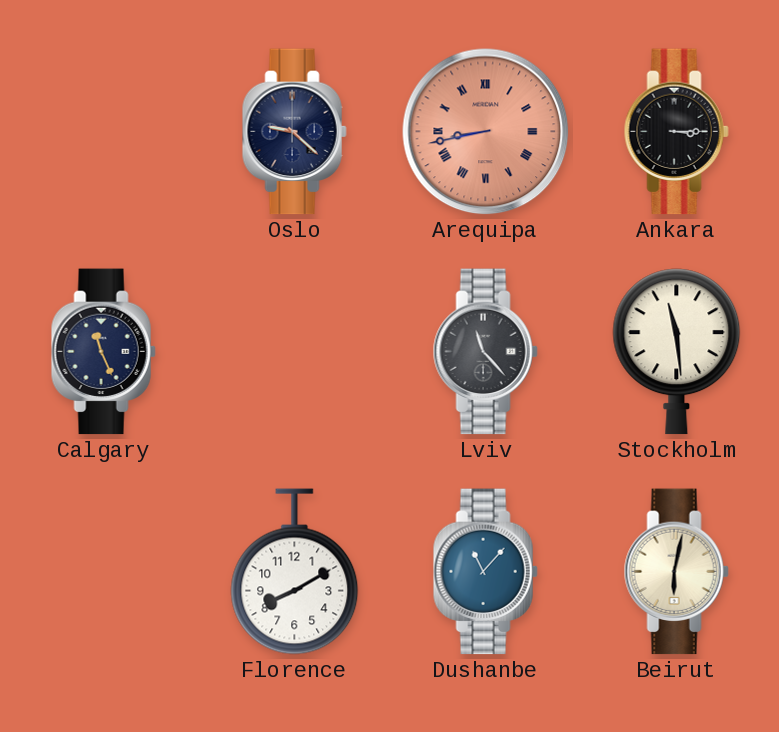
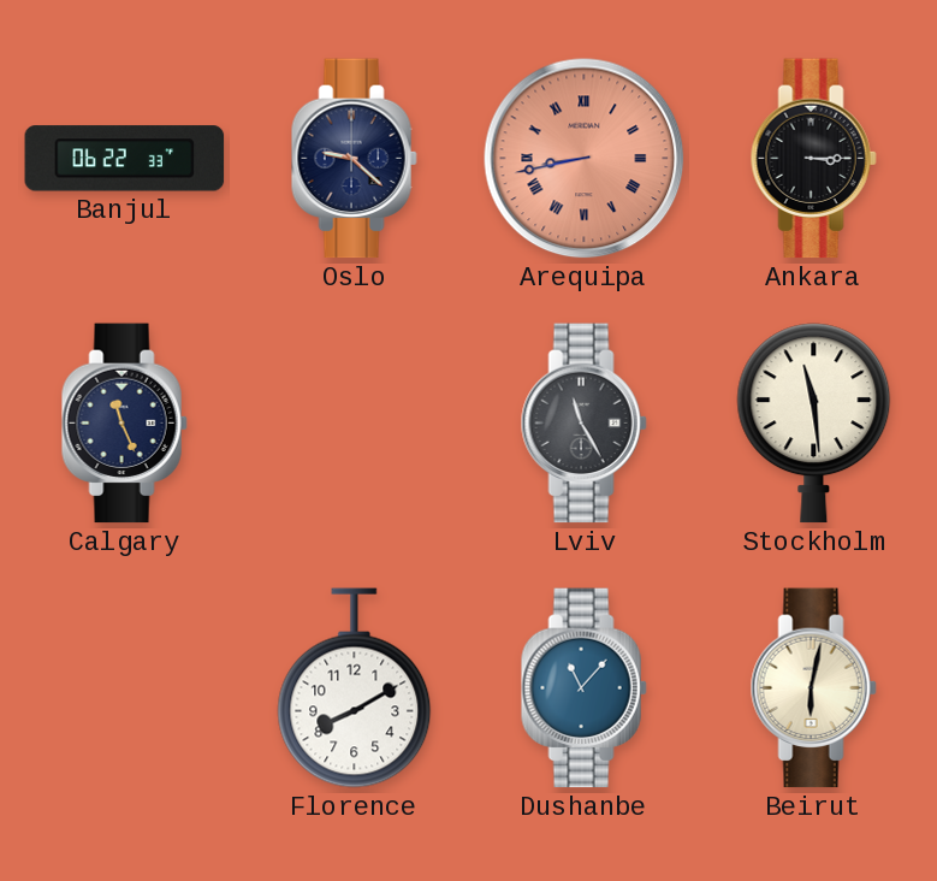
Banjul: none -> 06:22
Lviv: 11:23 -> 11:25
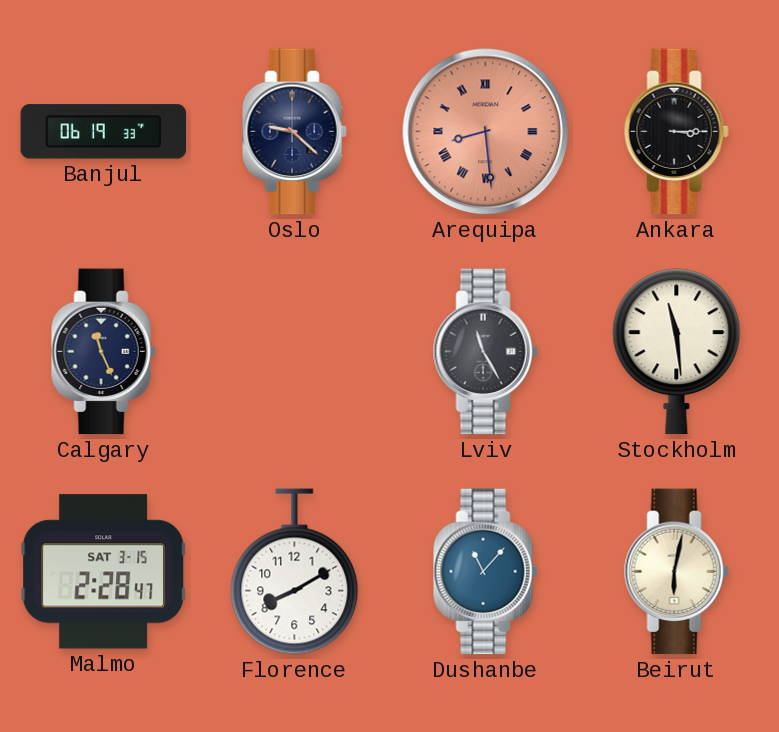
Banjul: 06:22 -> 06:19
Arequipa: 8:43 -> 8:29
Malmo: none -> 2:28
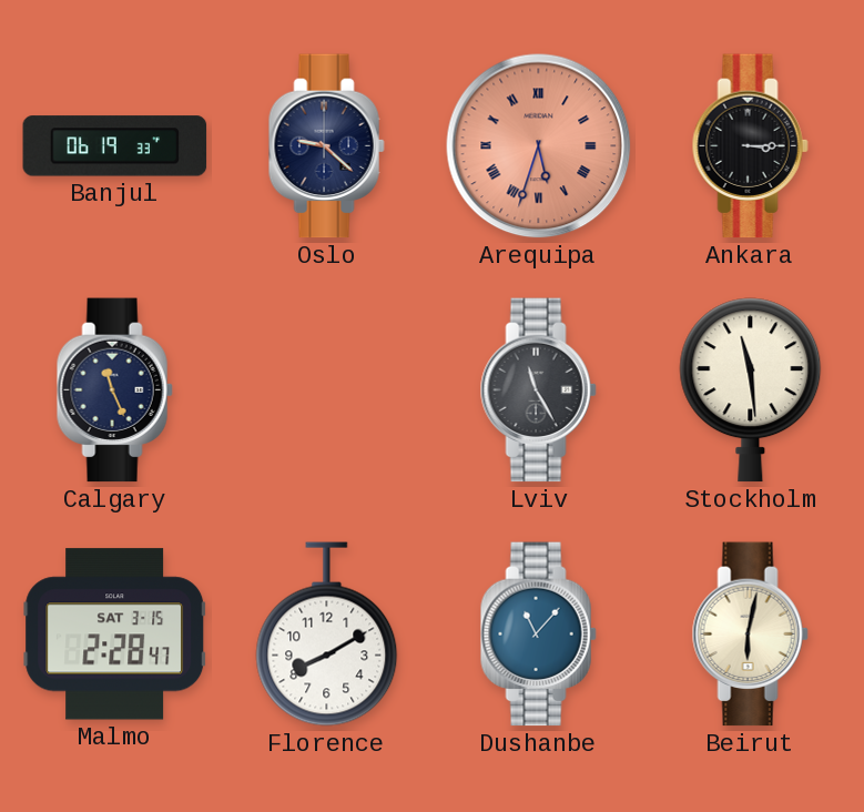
Arequipa: 8:29 -> 5:33
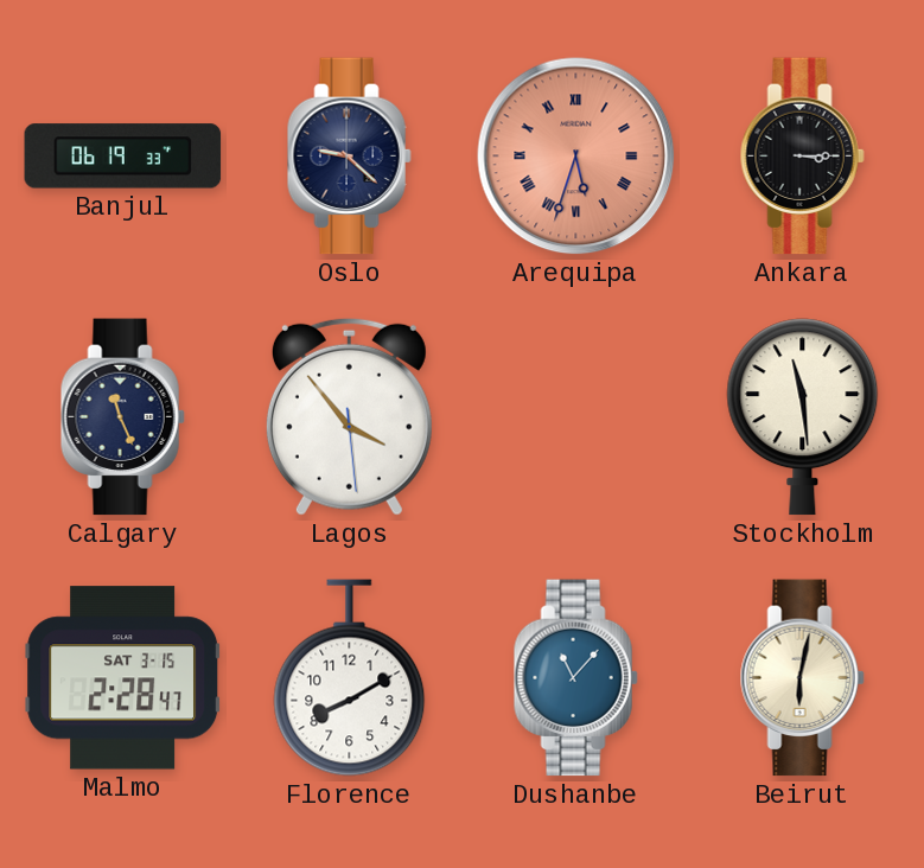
Lagos: none -> 3:53
Lviv: 11:25 -> none
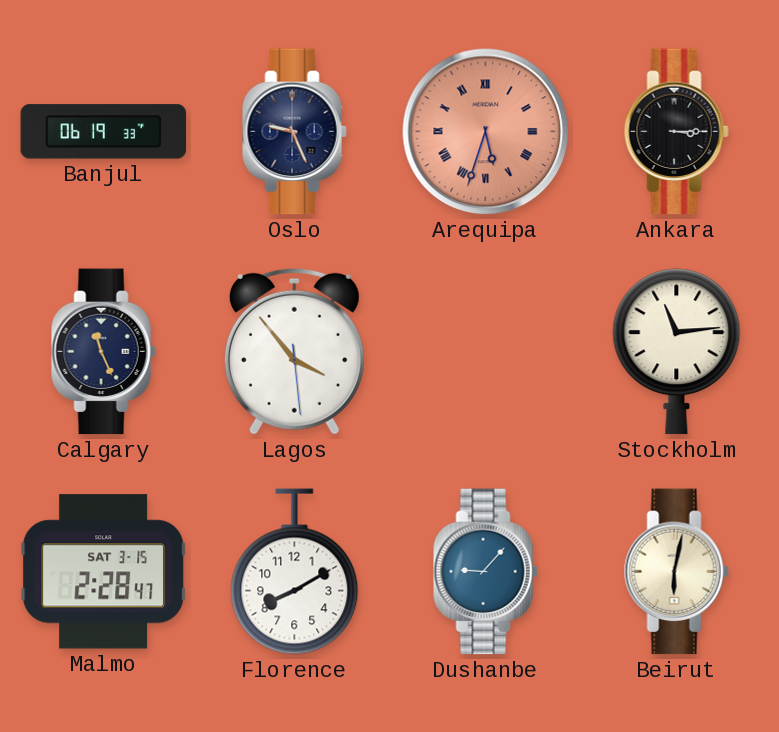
Oslo: 9:22 -> 9:26
Stockholm: 11:29 -> 11:14
Dushanbe: 11:07 -> 9:07
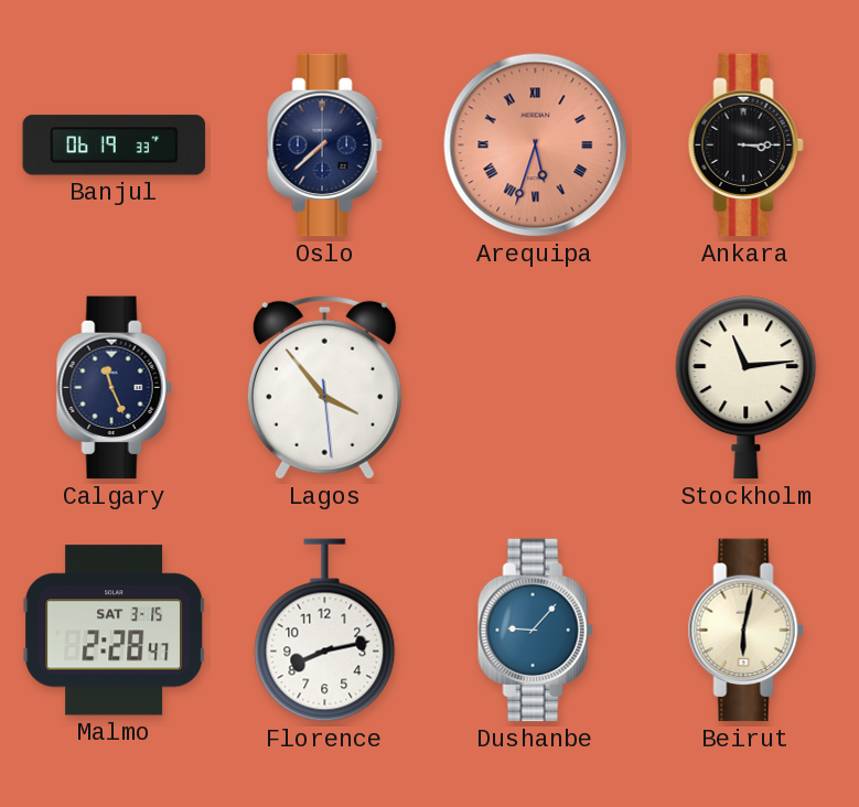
Oslo: 9:26 -> 7:38
Florence: 8:10 -> 8:13
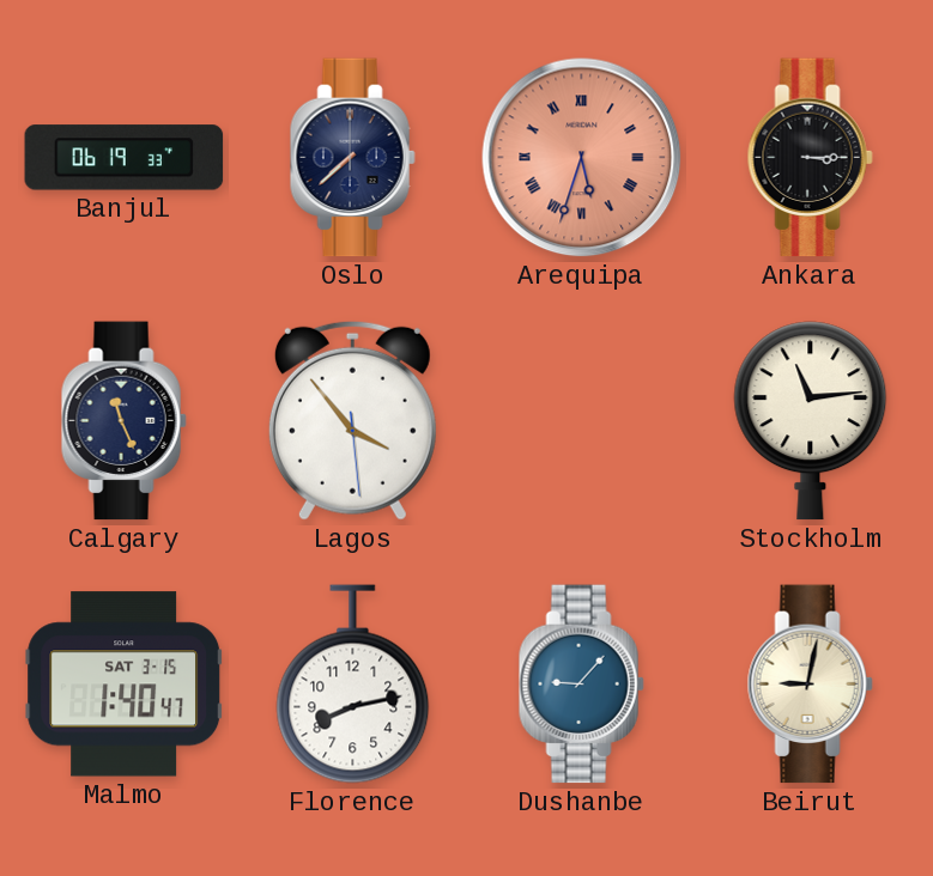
Malmo: 2:28 -> 1:40
Beirut: 6:02 -> 9:02
